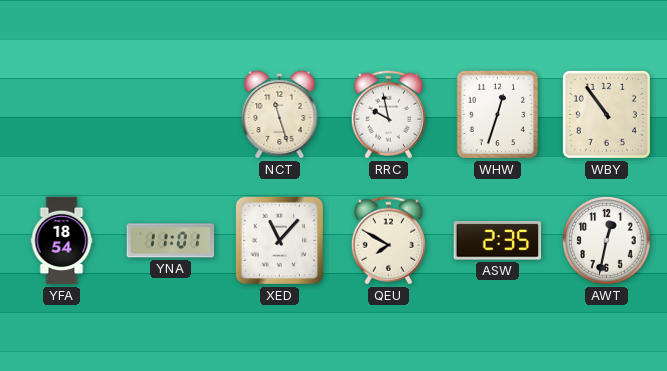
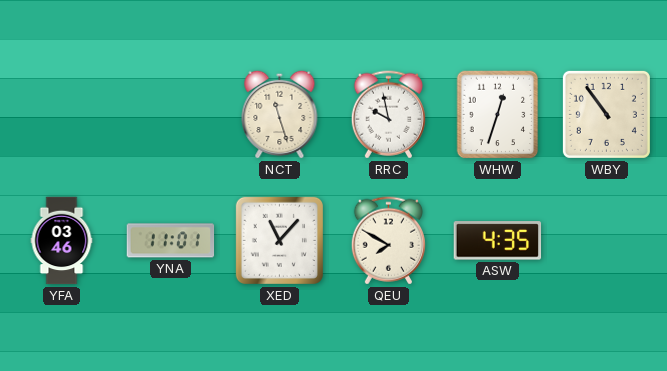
YFA: 18:54 -> 03:46
ASW: 2:35 -> 4:35
AWT: 12:32 -> none
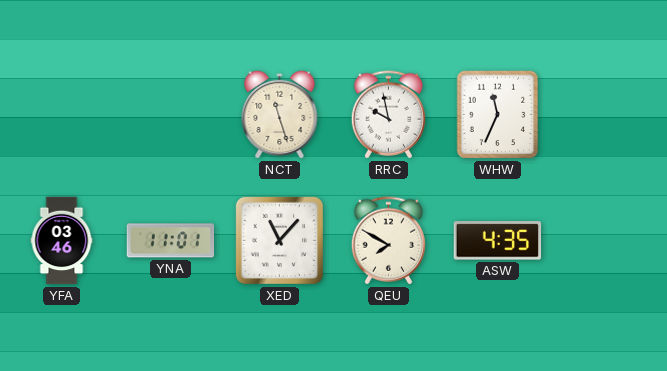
WHW: 12:33 -> 11:34
WBY: 10:54 -> none
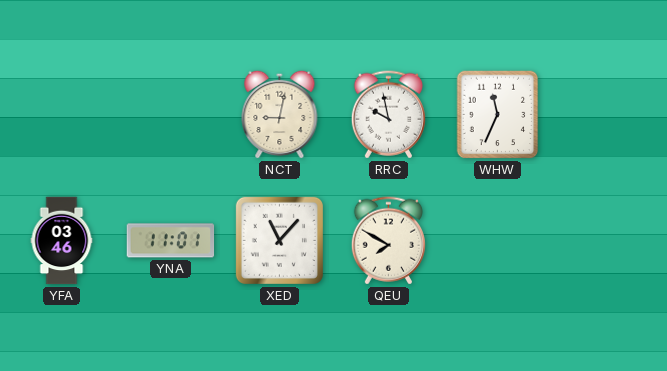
NCT: 11:27 -> 9:02
ASW: 4:35 -> none
